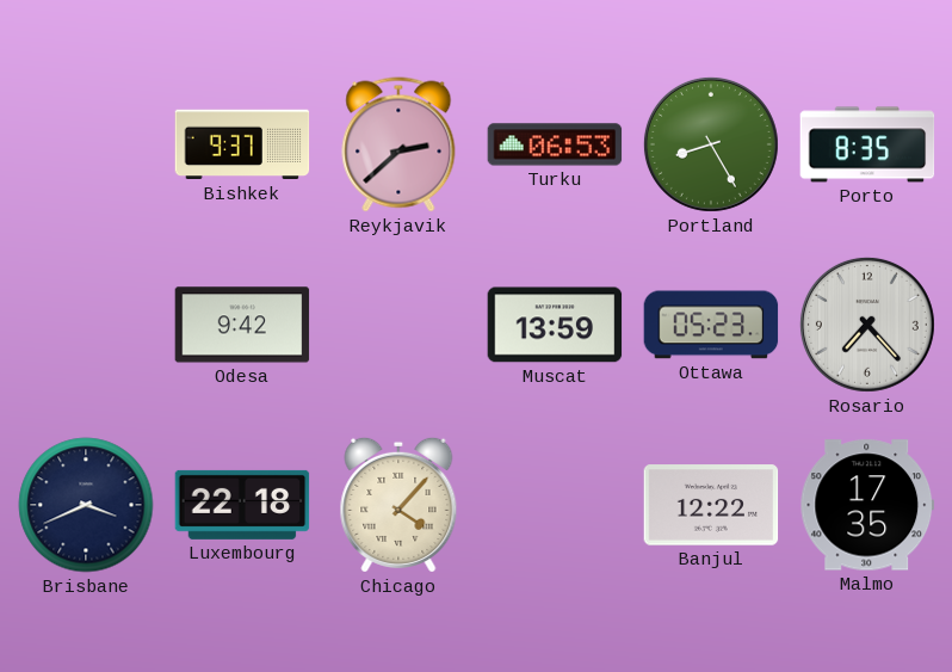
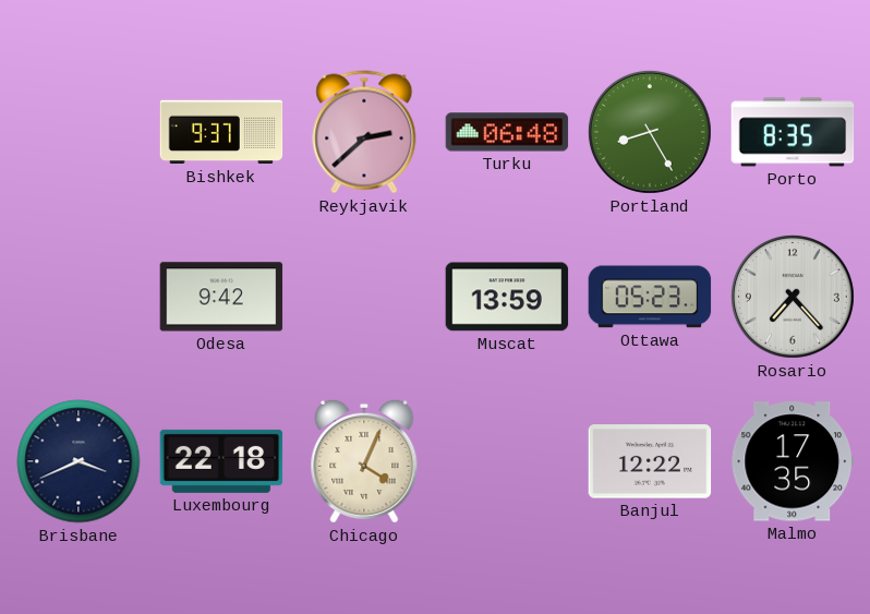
Turku: 06:53 -> 06:48
Chicago: 4:07 -> 4:04
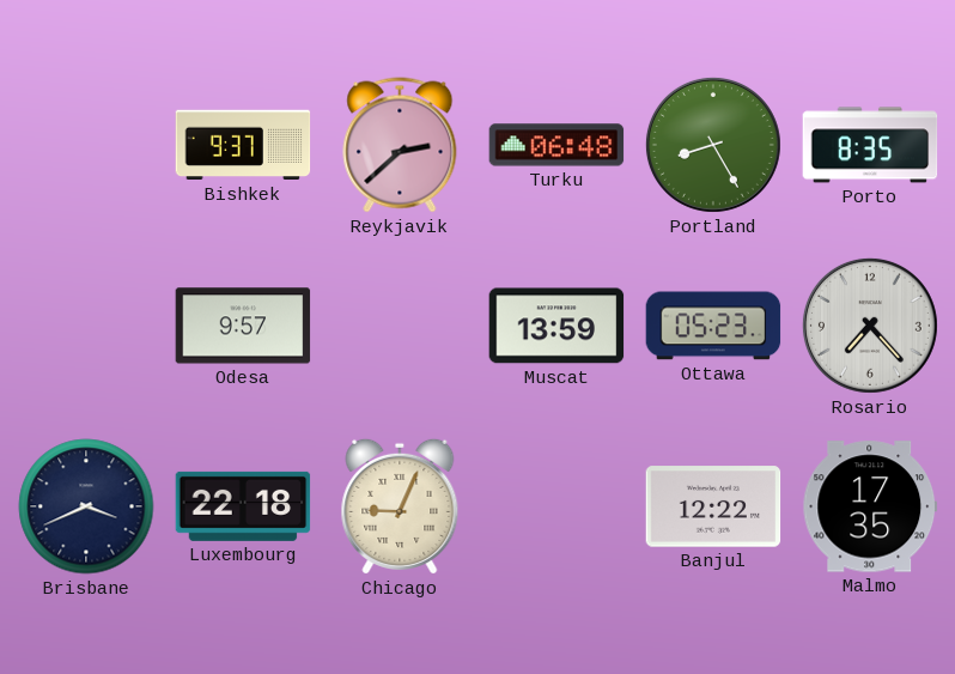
Odesa: 9:42 -> 9:57
Chicago: 4:04 -> 9:04
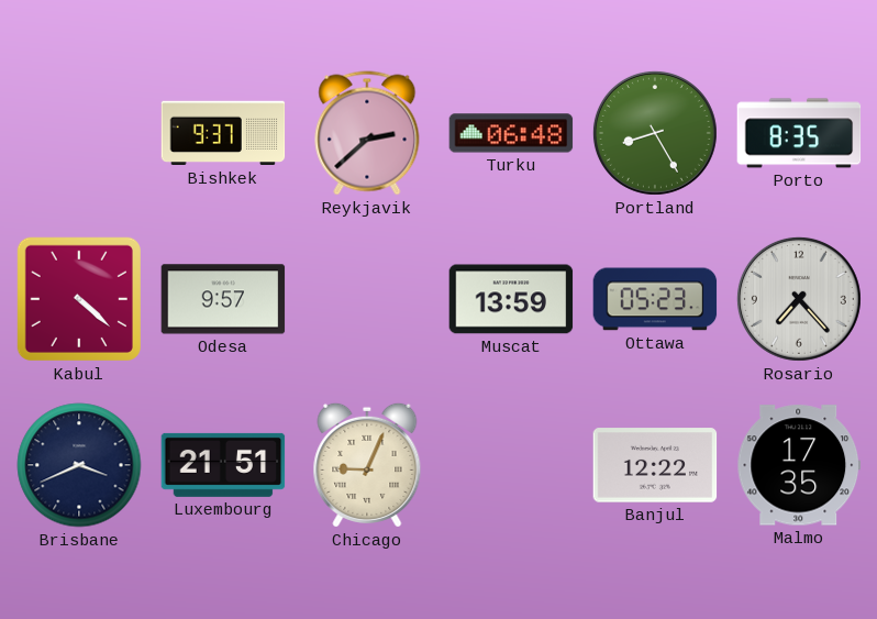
Kabul: none -> 4:22
Luxembourg: 22:18 -> 21:51
